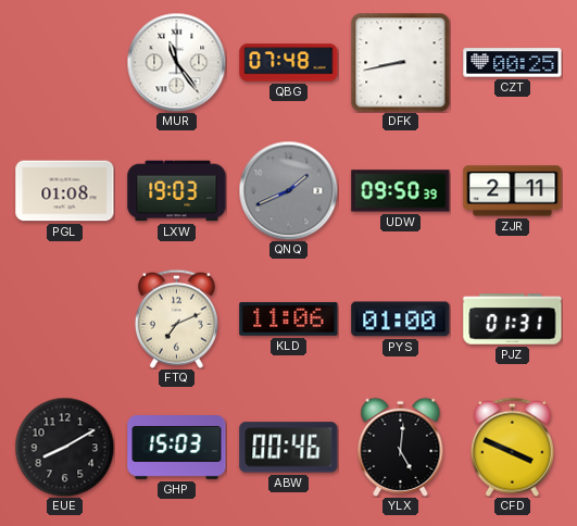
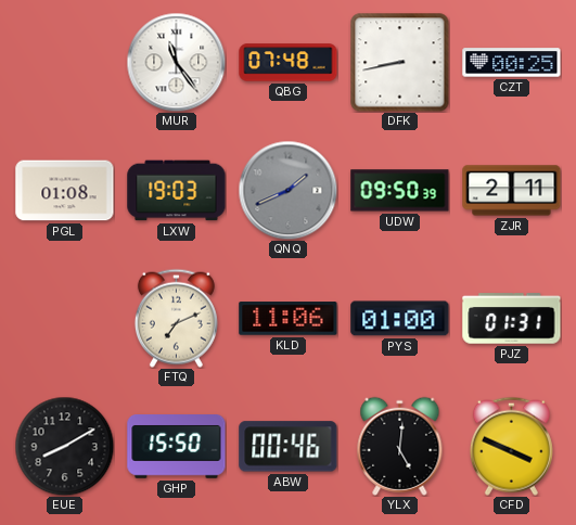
GHP: 15:03 -> 15:50
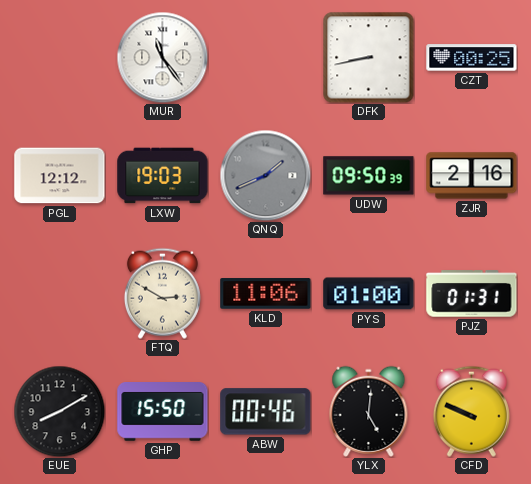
QBG: 07:48 -> none
PGL: 01:08 -> 12:12
ZJR: 2:11 -> 2:16
FTQ: 7:11 -> 2:50
CFD: 3:49 -> 9:49
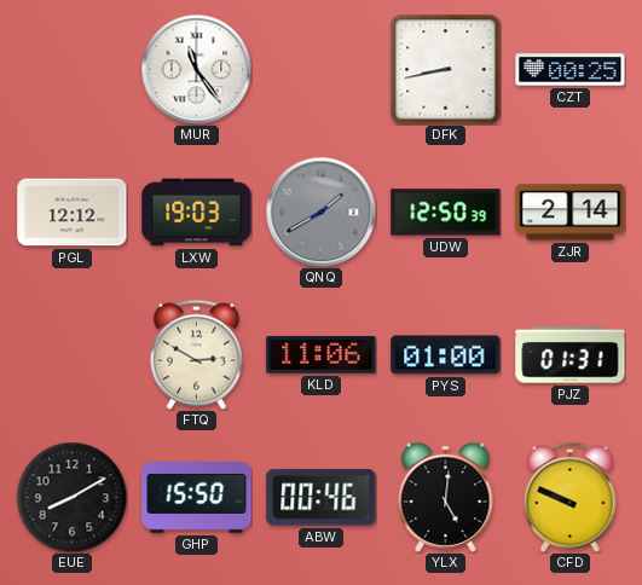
QNQ: 1:41 -> 1:40
UDW: 09:50 -> 12:50
ZJR: 2:16 -> 2:14
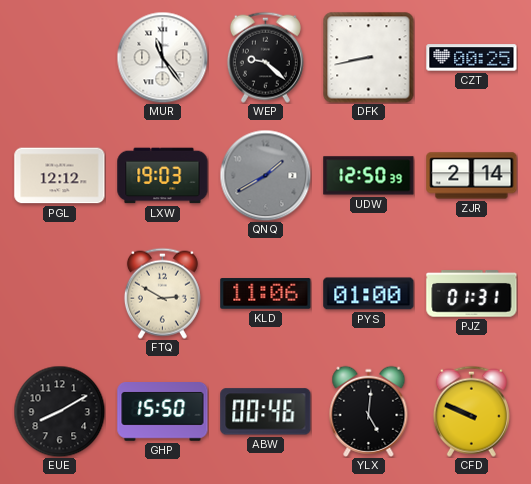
WEP: none -> 9:22
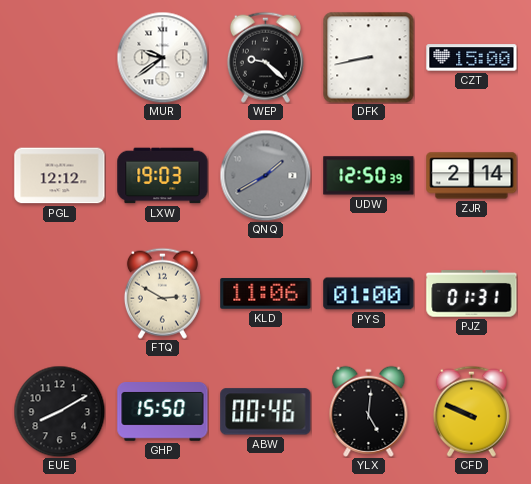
MUR: 11:24 -> 9:39
CZT: 00:25 -> 15:00
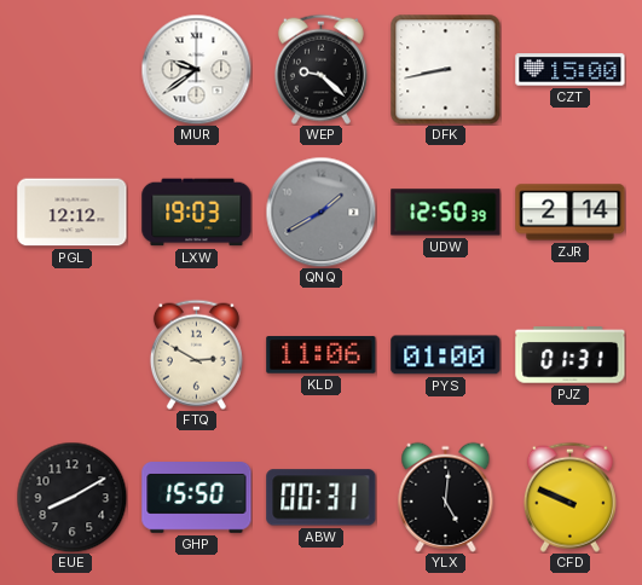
ABW: 00:46 -> 00:31
